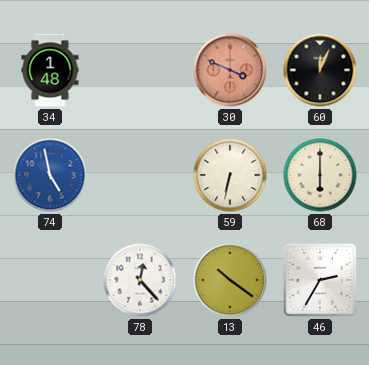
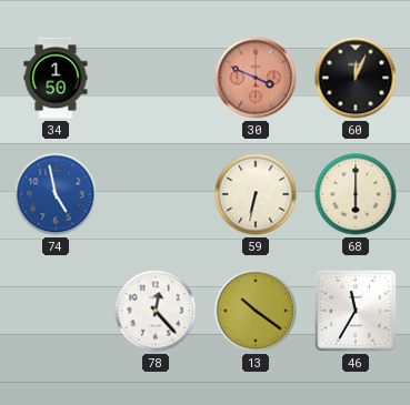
34: 1:48 -> 1:50
46: 2:35 -> 11:35
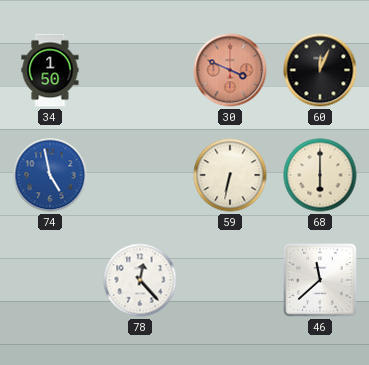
13: 10:21 -> none
46: 11:35 -> 11:38
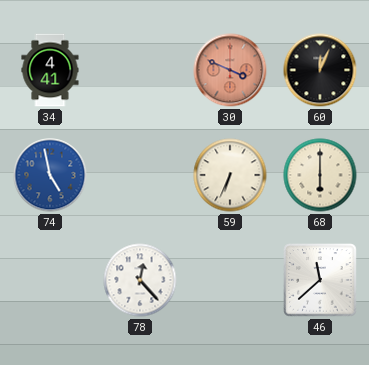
34: 1:50 -> 4:41
59: 6:32 -> 6:34
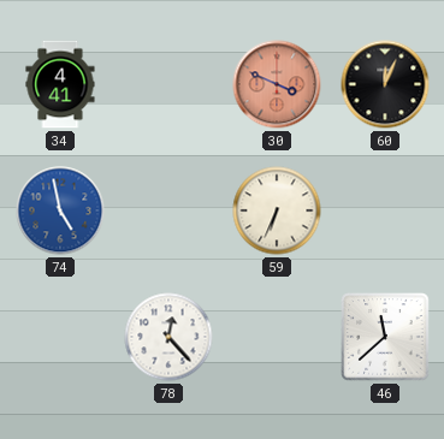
68: 6:00 -> none
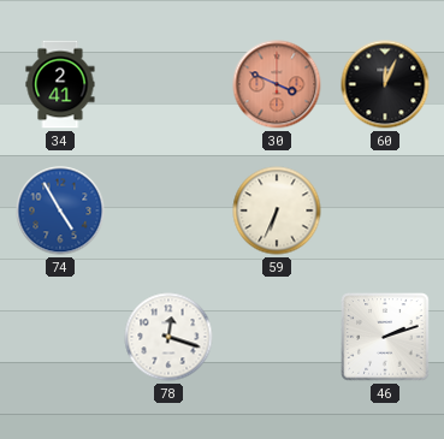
34: 4:41 -> 2:41
74: 4:58 -> 4:55
78: 12:23 -> 12:18
46: 11:38 -> 2:12
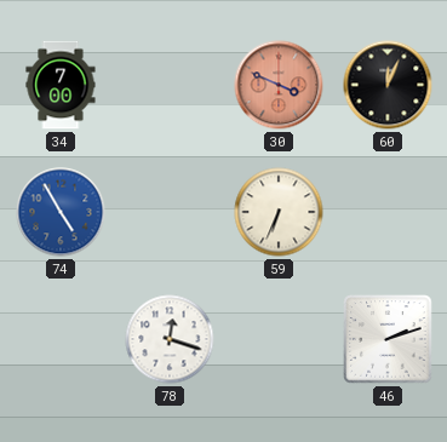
34: 2:41 -> 7:00
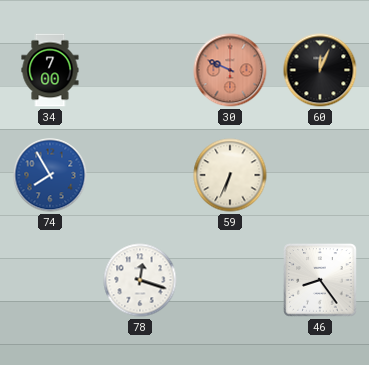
30: 3:49 -> 9:49
74: 4:55 -> 7:55
46: 2:12 -> 8:24
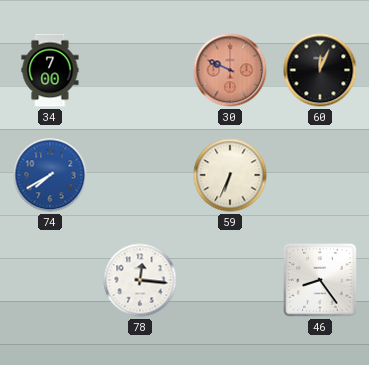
74: 7:55 -> 7:40
78: 12:18 -> 12:16
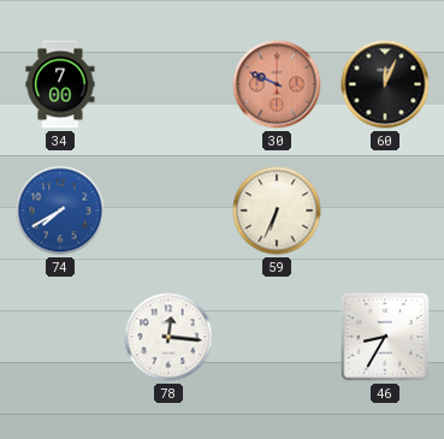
46: 8:24 -> 8:35
